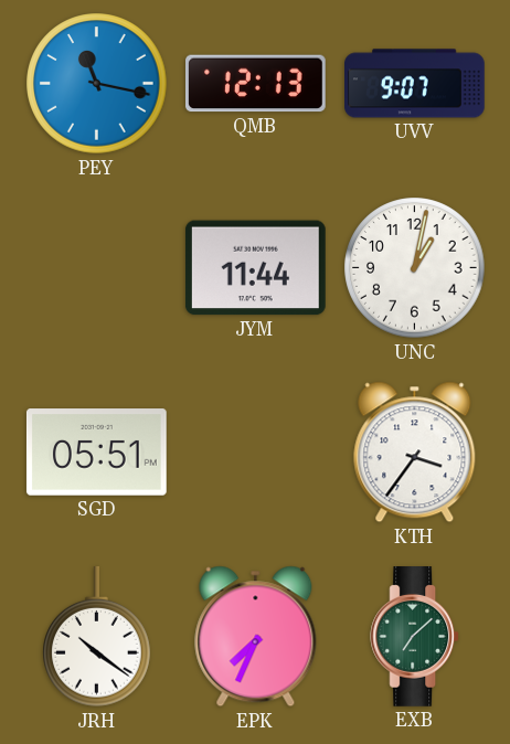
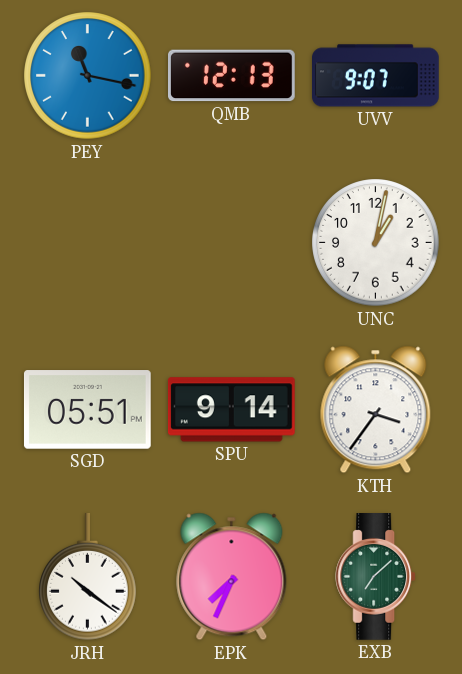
JYM: 11:44 -> none
SPU: none -> 9:14
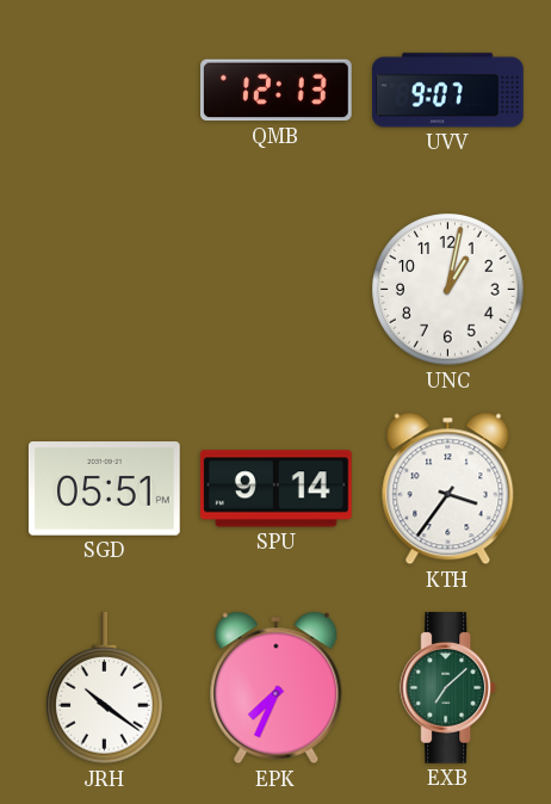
PEY: 11:17 -> none
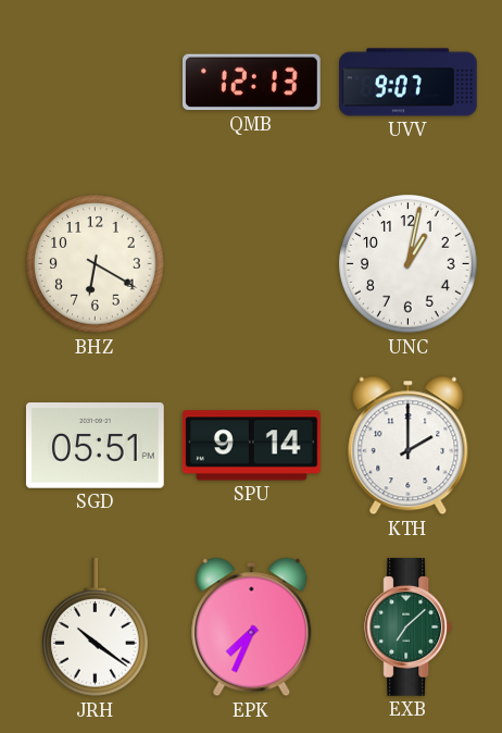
BHZ: none -> 6:20
KTH: 3:36 -> 2:00
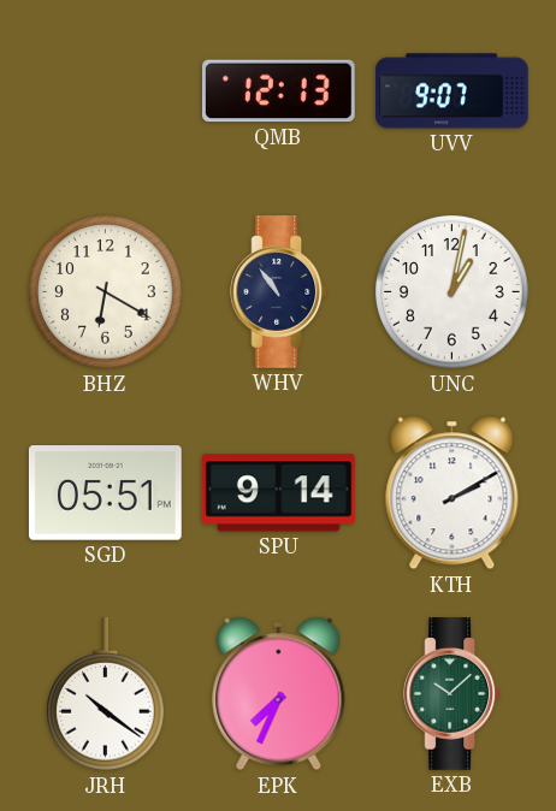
WHV: none -> 10:54
KTH: 2:00 -> 2:10
EXB: 7:08 -> 10:08
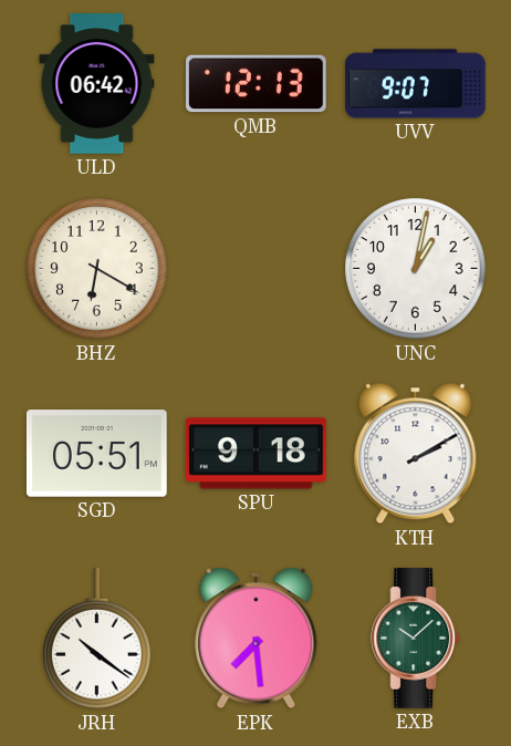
ULD: none -> 06:42
WHV: 10:54 -> none
SPU: 9:14 -> 9:18
EPK: 7:34 -> 7:29
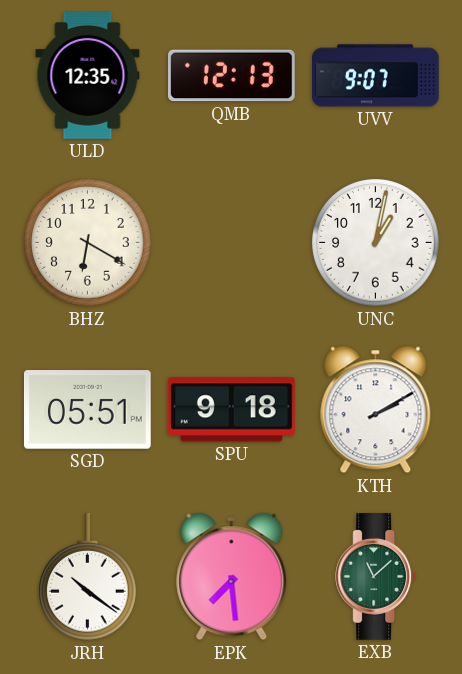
ULD: 06:42 -> 12:35
EXB: 10:08 -> 11:08
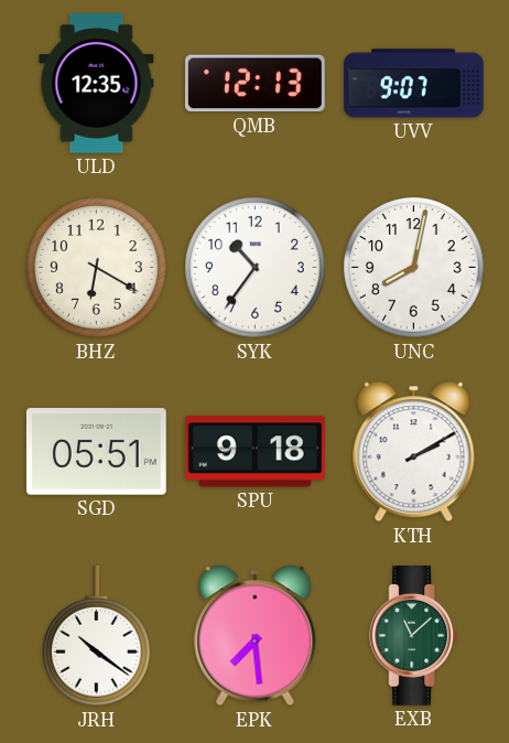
SYK: none -> 10:36
UNC: 1:02 -> 8:02
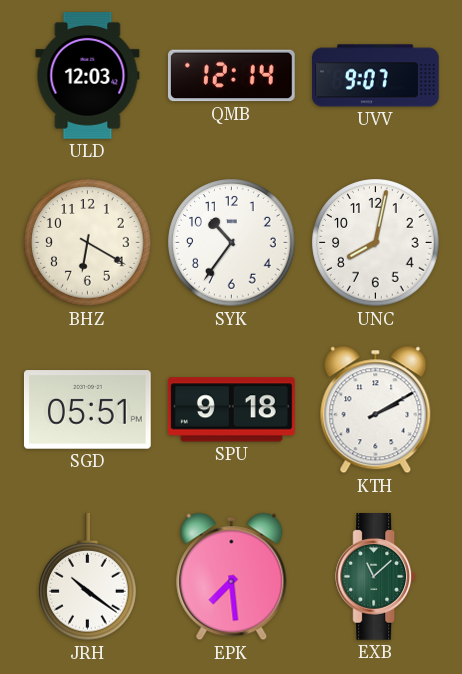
ULD: 12:35 -> 12:03
QMB: 12:13 -> 12:14
